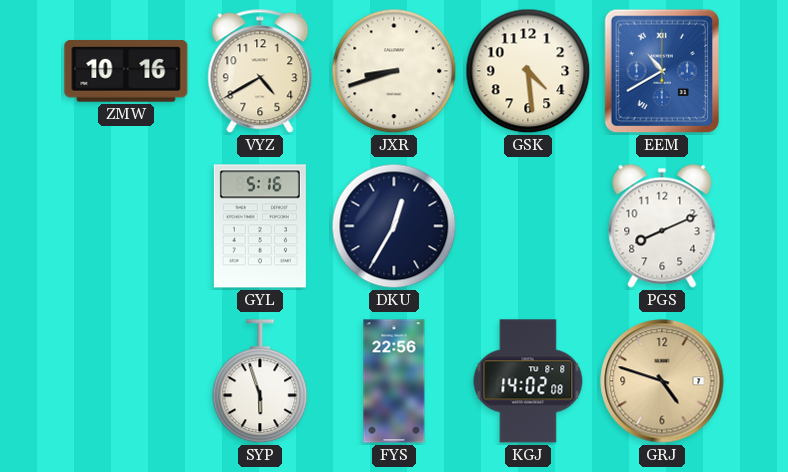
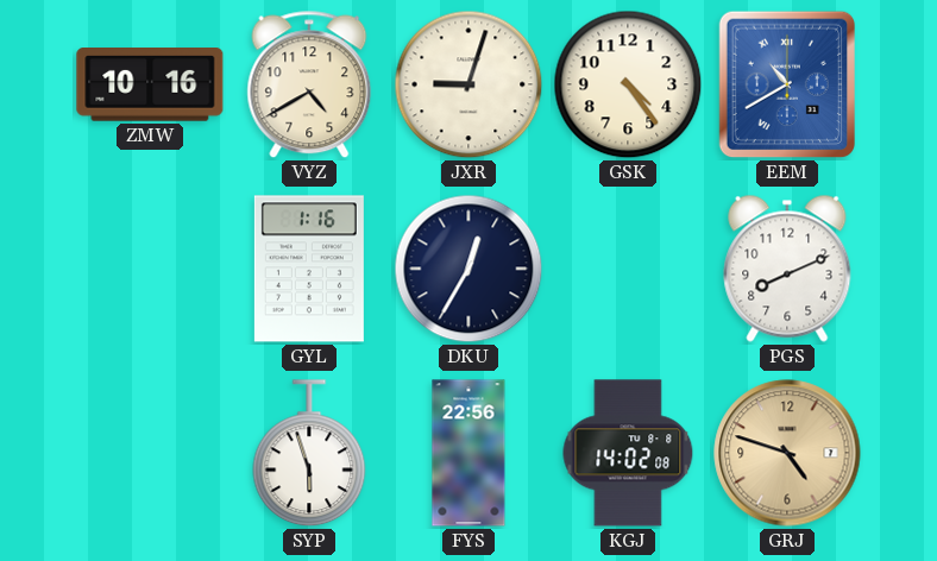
JXR: 8:42 -> 9:03
GSK: 4:29 -> 4:24
GYL: 5:16 -> 1:16
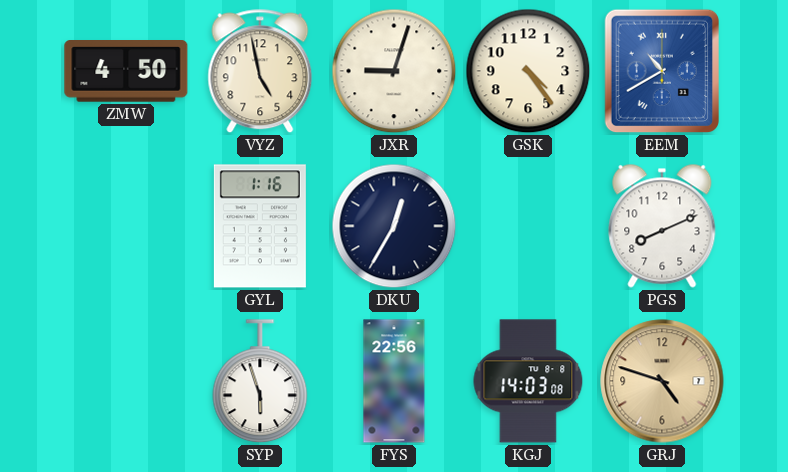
ZMW: 10:16 -> 4:50
VYZ: 4:40 -> 4:58
KGJ: 14:02 -> 14:03
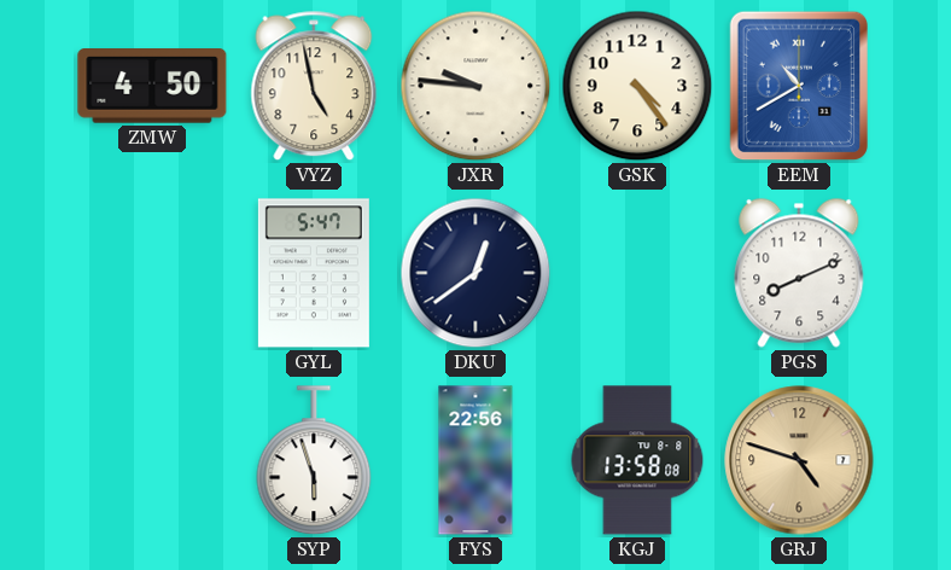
JXR: 9:03 -> 9:46
GYL: 1:16 -> 5:47
DKU: 12:35 -> 12:39
KGJ: 14:03 -> 13:58
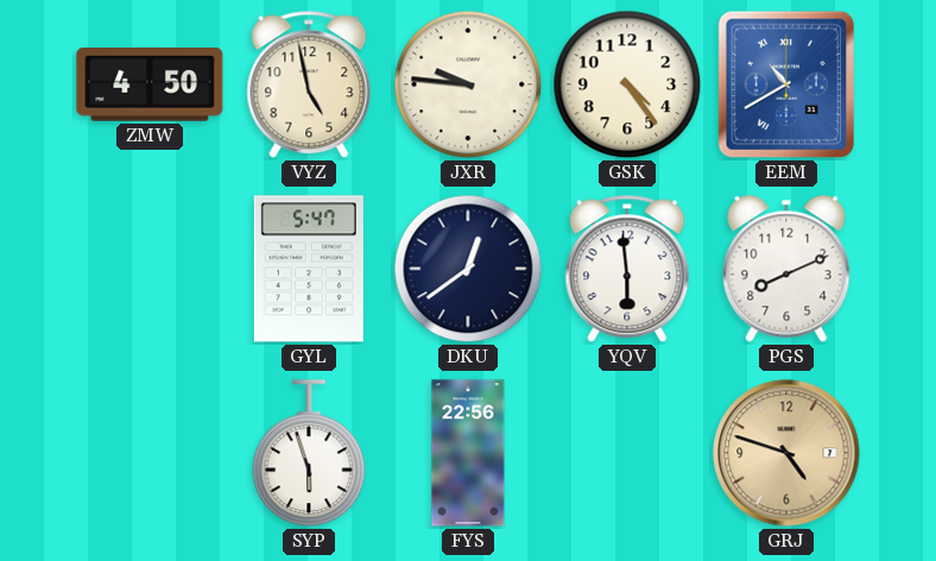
YQV: none -> 5:59
KGJ: 13:58 -> none
